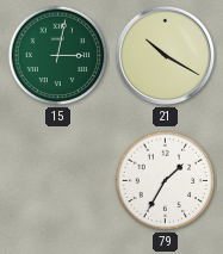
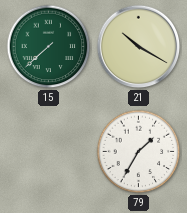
15: 3:02 -> 7:38
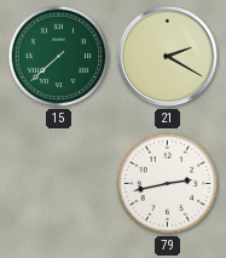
21: 10:20 -> 2:20
79: 1:35 -> 2:43
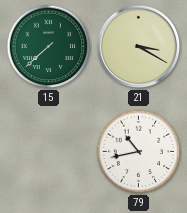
21: 2:20 -> 3:20
79: 2:43 -> 10:43
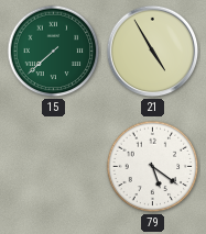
21: 3:20 -> 4:55
79: 10:43 -> 5:21
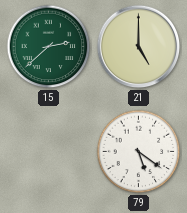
15: 7:38 -> 2:38
21: 4:55 -> 5:00
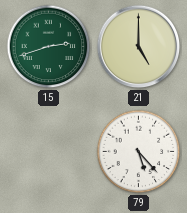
15: 2:38 -> 2:42
79: 5:21 -> 5:23
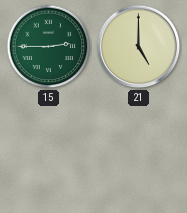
15: 2:42 -> 2:45
79: 5:23 -> none
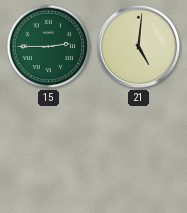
21: 5:00 -> 5:01
